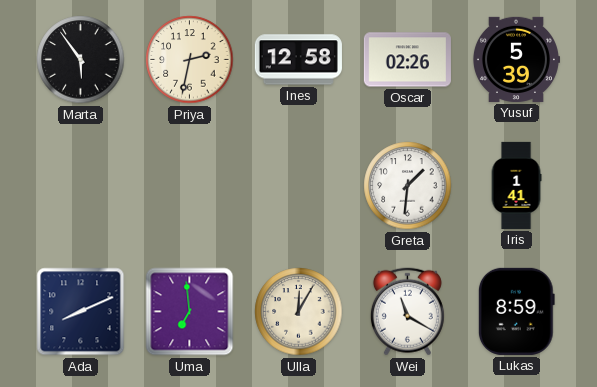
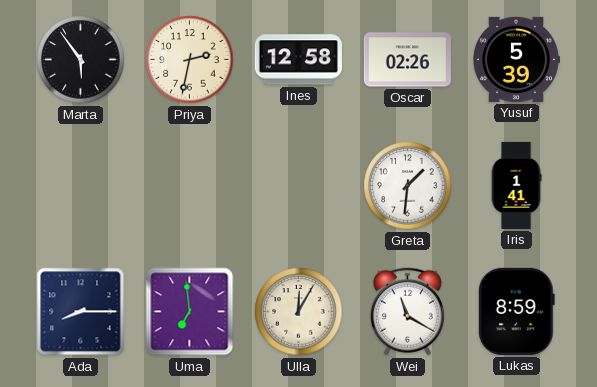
Ada: 8:11 -> 8:15
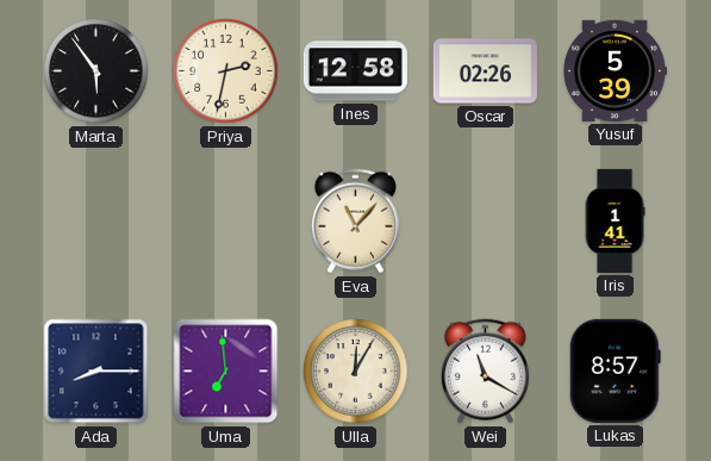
Eva: none -> 11:07
Greta: 1:31 -> none
Lukas: 8:59 -> 8:57
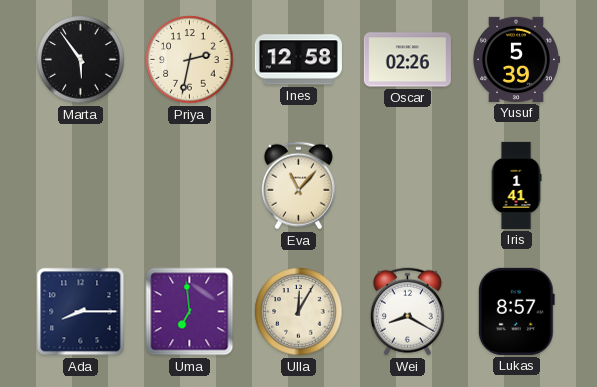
Wei: 11:20 -> 8:20
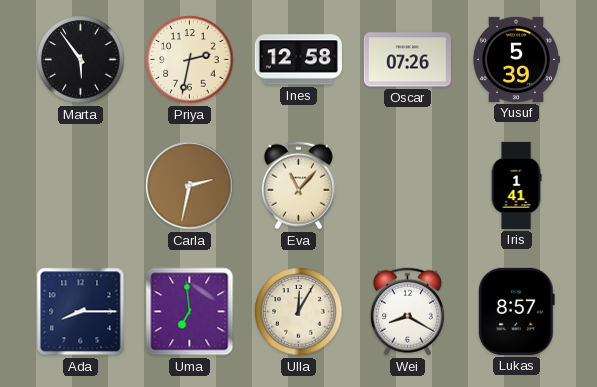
Oscar: 02:26 -> 07:26
Carla: none -> 2:32
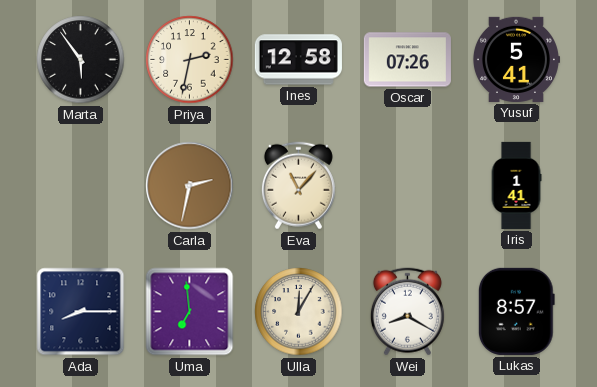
Yusuf: 5:39 -> 5:41
